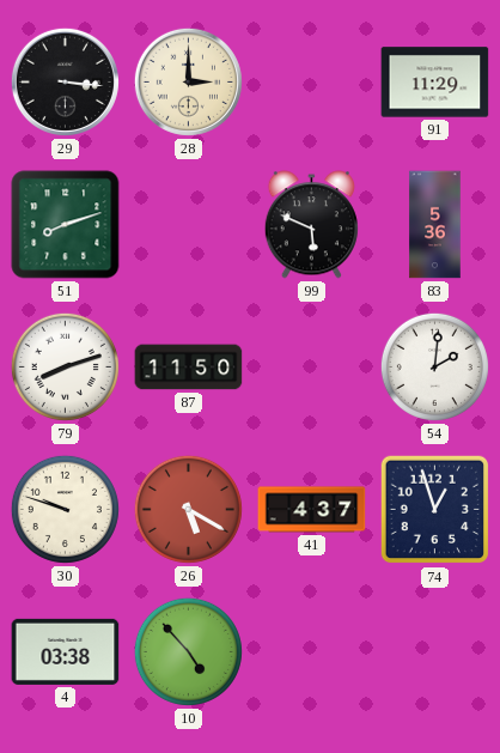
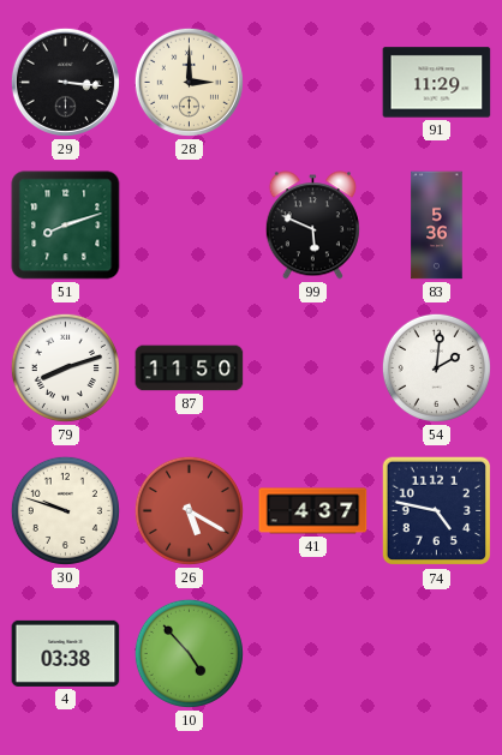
74: 12:57 -> 4:47
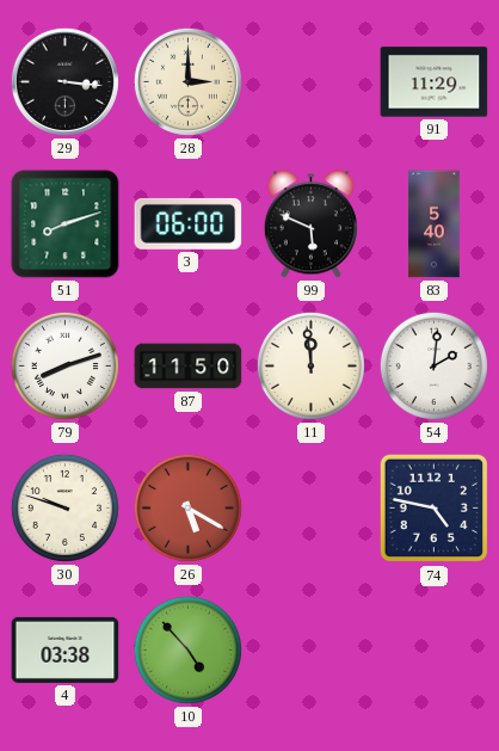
3: none -> 06:00
83: 5:36 -> 5:40
11: none -> 11:59
41: 4:37 -> none
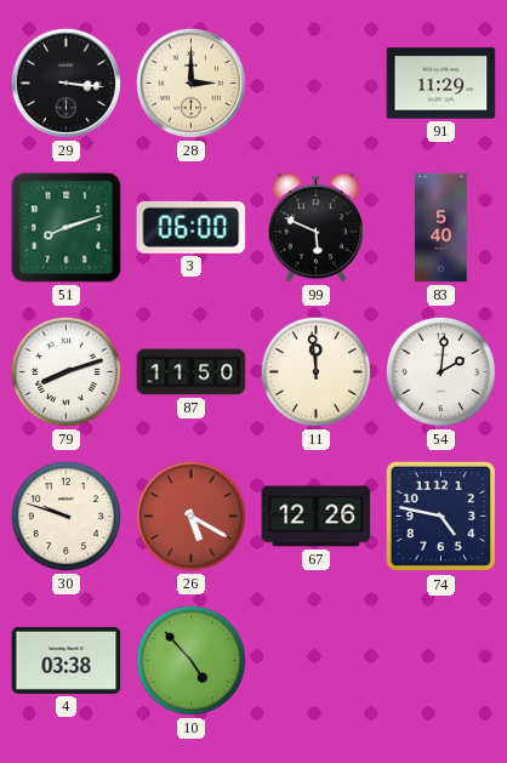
67: none -> 12:26
